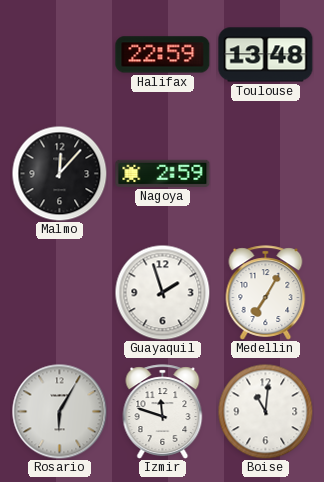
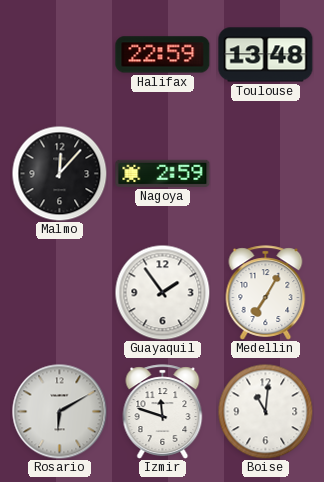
Guayaquil: 1:57 -> 1:54
Rosario: 6:05 -> 6:10
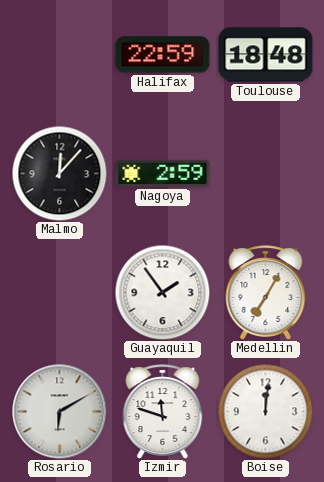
Toulouse: 13:48 -> 18:48
Boise: 11:01 -> 12:01
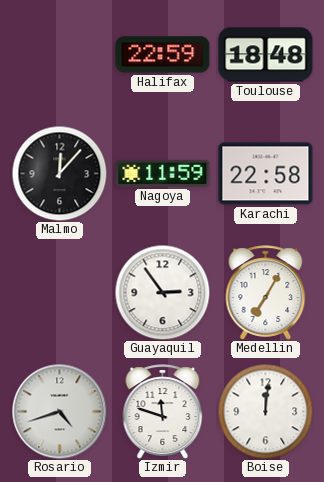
Nagoya: 2:59 -> 11:59
Karachi: none -> 22:58
Guayaquil: 1:54 -> 2:54
Rosario: 6:10 -> 4:42
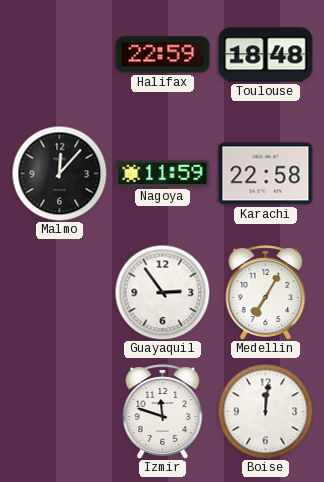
Rosario: 4:42 -> none
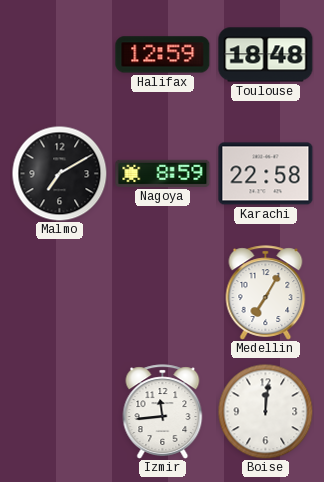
Halifax: 22:59 -> 12:59
Malmo: 12:07 -> 7:10
Nagoya: 11:59 -> 8:59
Guayaquil: 2:54 -> none
Izmir: 11:48 -> 11:44
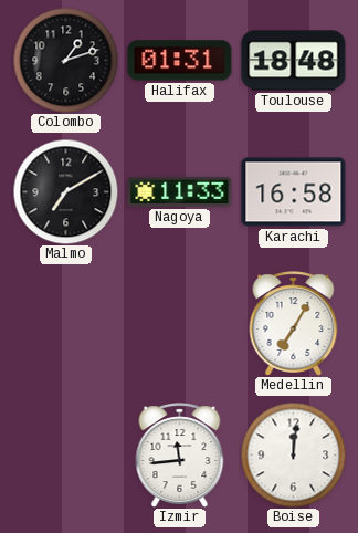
Colombo: none -> 1:12
Halifax: 12:59 -> 01:31
Nagoya: 8:59 -> 11:33
Karachi: 22:58 -> 16:58
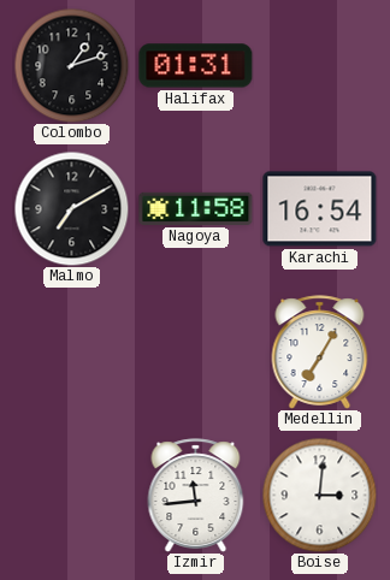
Toulouse: 18:48 -> none
Nagoya: 11:33 -> 11:58
Karachi: 16:58 -> 16:54
Boise: 12:01 -> 3:01
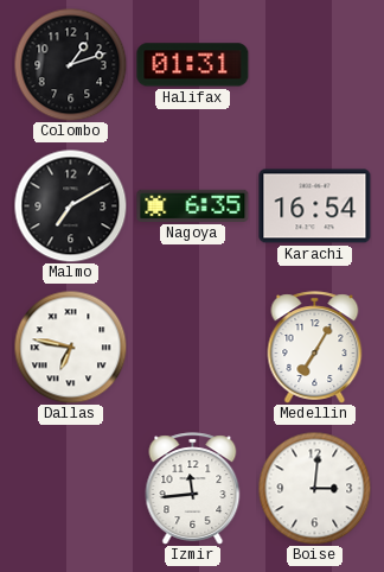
Nagoya: 11:58 -> 6:35
Dallas: none -> 6:47
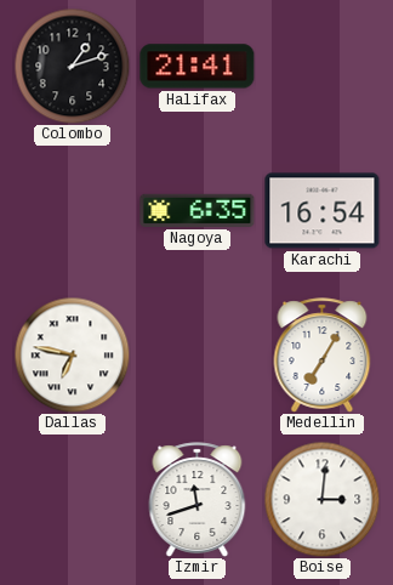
Halifax: 01:31 -> 21:41
Malmo: 7:10 -> none
Izmir: 11:44 -> 11:42
